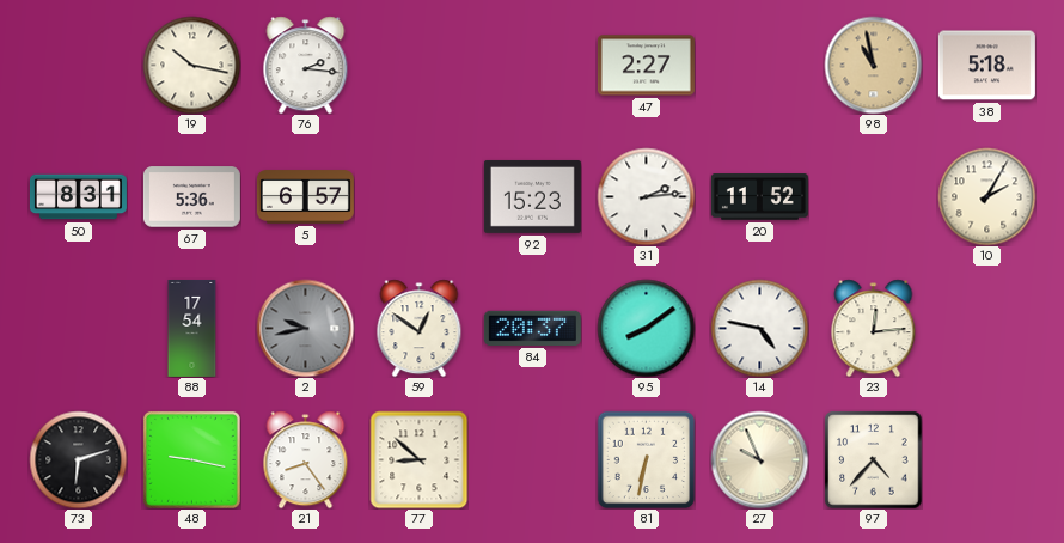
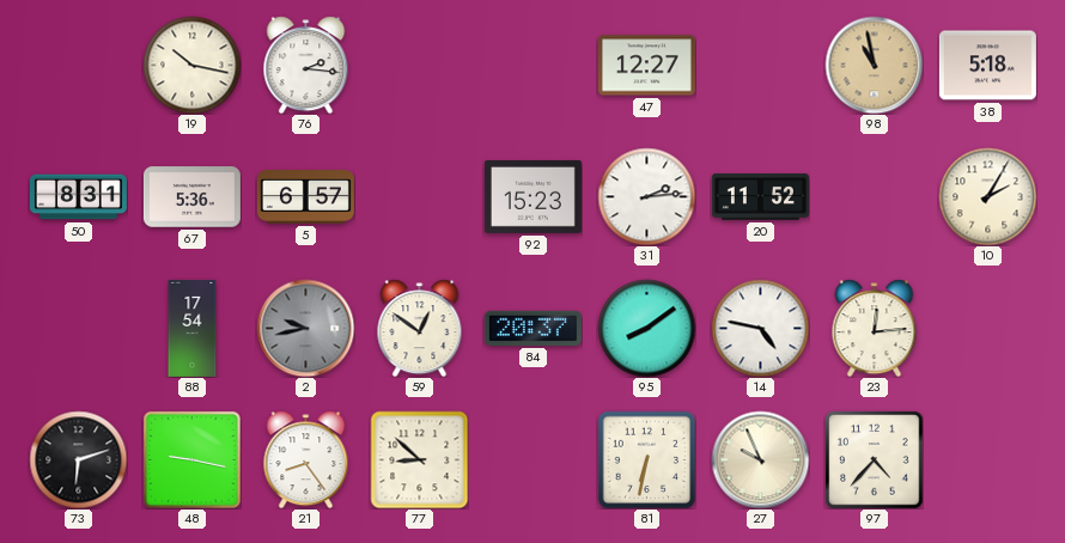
47: 2:27 -> 12:27
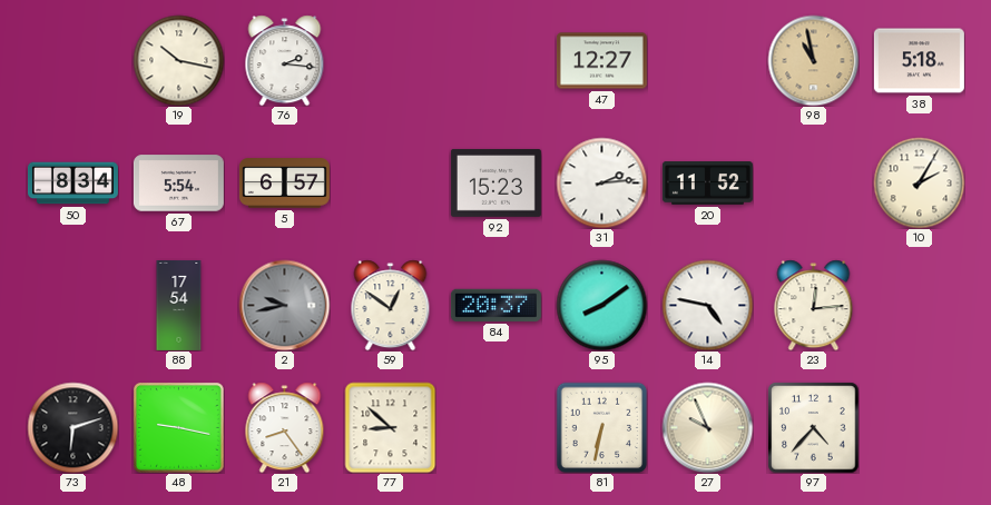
50: 8:31 -> 8:34
67: 5:36 -> 5:54
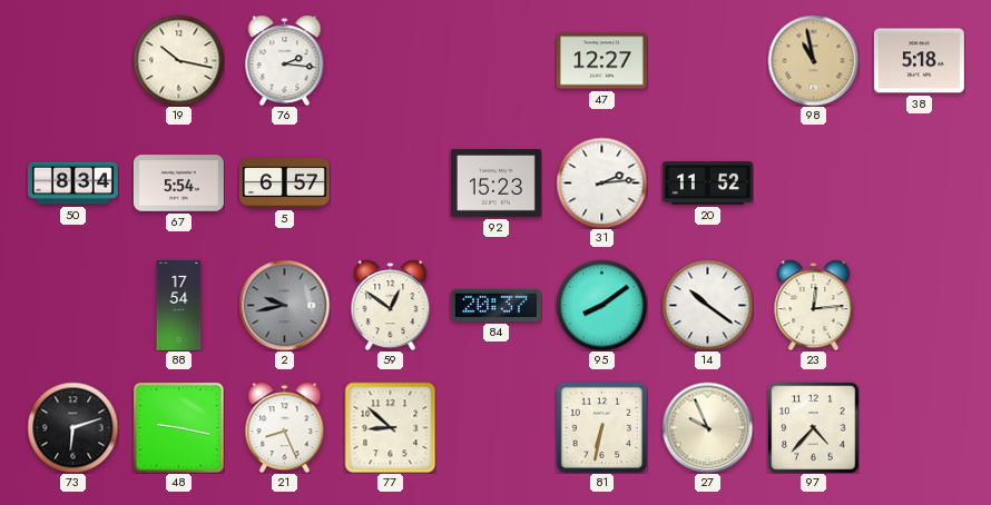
10: 2:05 -> none
14: 4:47 -> 10:21
21: 8:24 -> 8:26
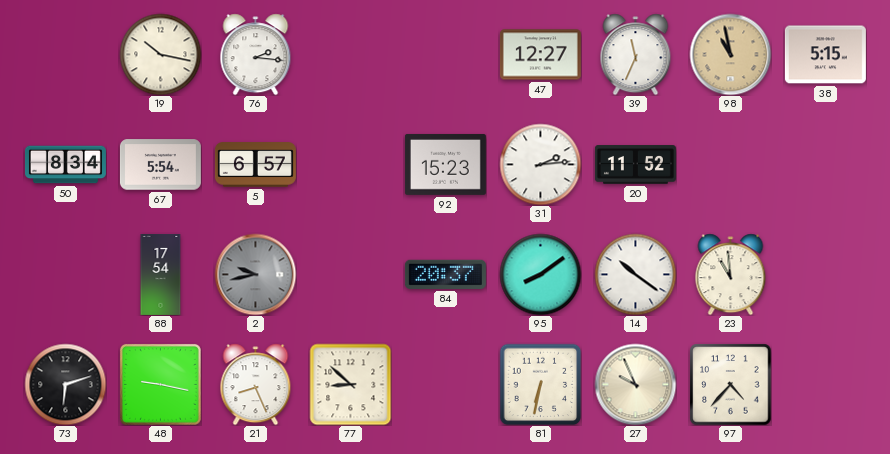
39: none -> 11:34
38: 5:18 -> 5:15
59: 12:51 -> none
23: 12:14 -> 10:59
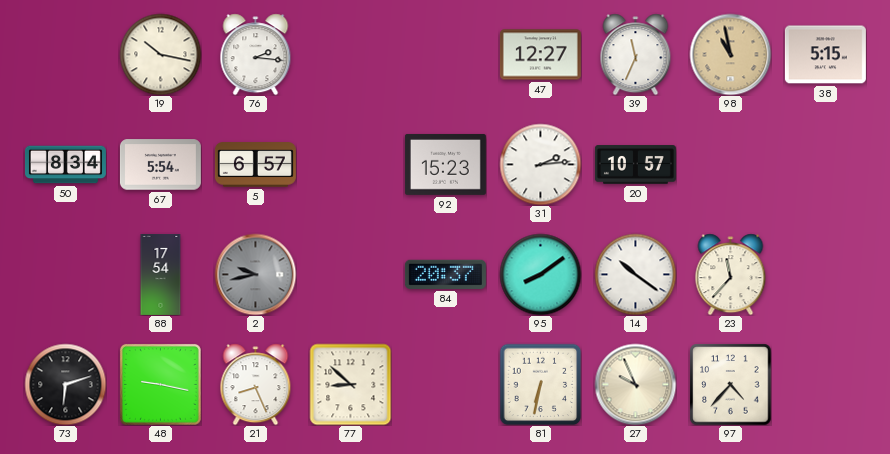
20: 11:52 -> 10:57
23: 10:59 -> 11:37
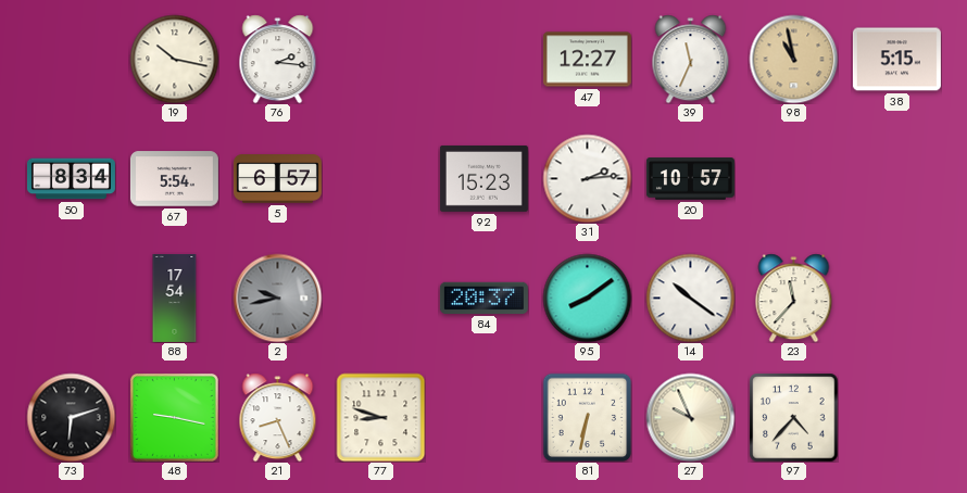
77: 8:52 -> 8:48
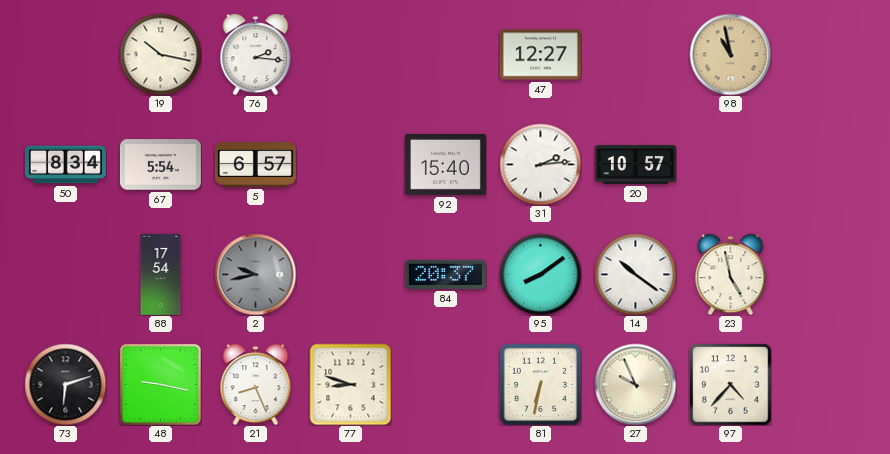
39: 11:34 -> none
38: 5:15 -> none
92: 15:23 -> 15:40
23: 11:37 -> 4:58
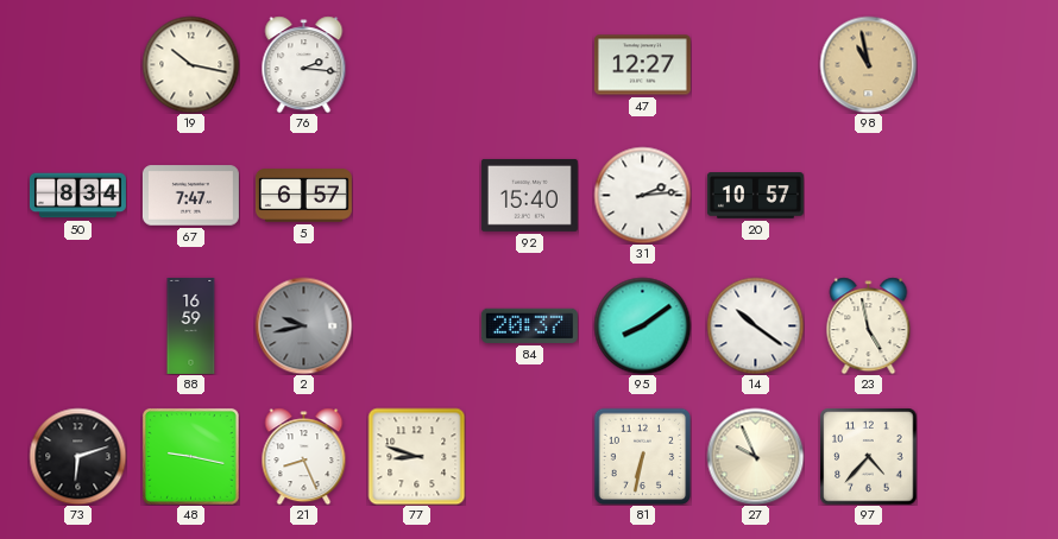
67: 5:54 -> 7:47
88: 17:54 -> 16:59
